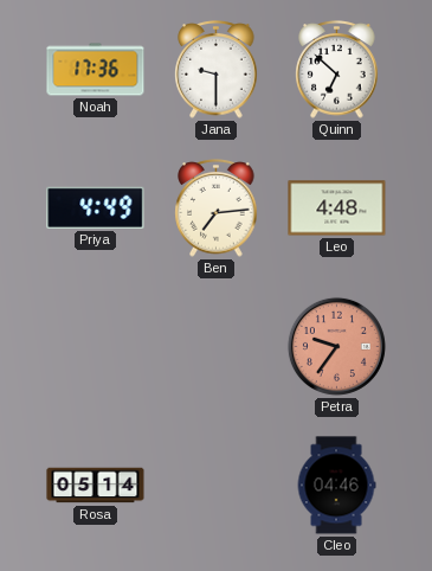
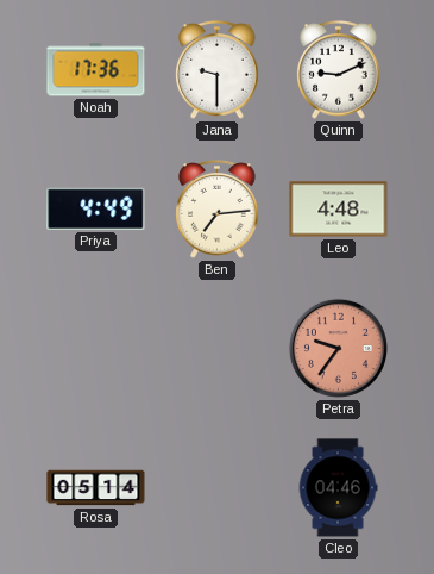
Quinn: 6:52 -> 9:11
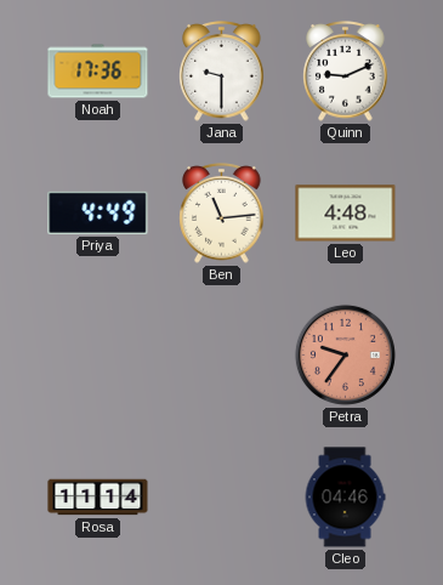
Ben: 7:14 -> 11:14
Rosa: 05:14 -> 11:14
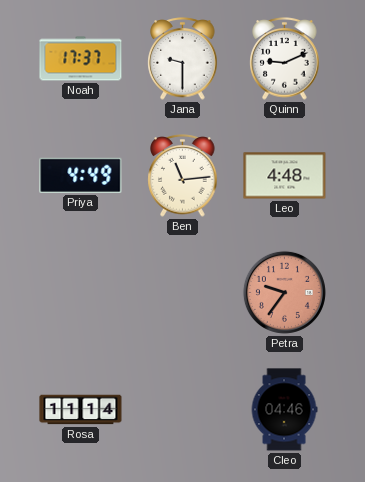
Noah: 17:36 -> 17:37
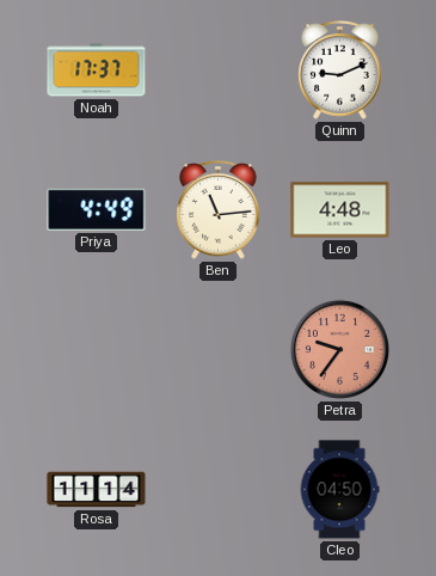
Jana: 9:30 -> none
Cleo: 04:46 -> 04:50
